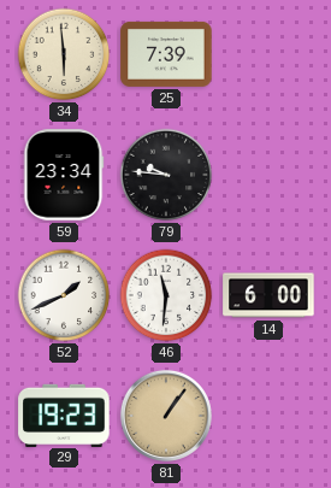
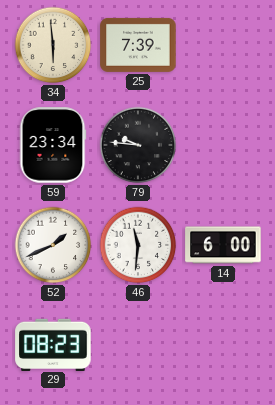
29: 19:23 -> 08:23
81: 1:06 -> none
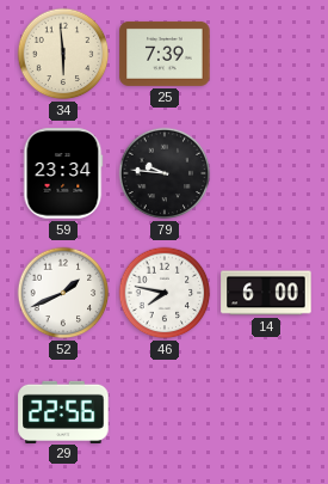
46: 11:31 -> 7:47
29: 08:23 -> 22:56
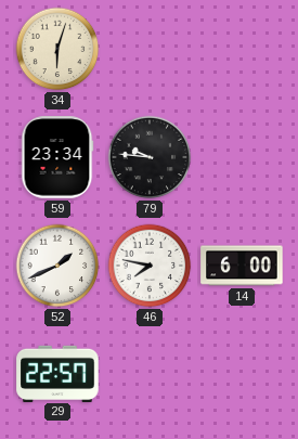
34: 5:59 -> 6:03
25: 7:39 -> none
29: 22:56 -> 22:57
